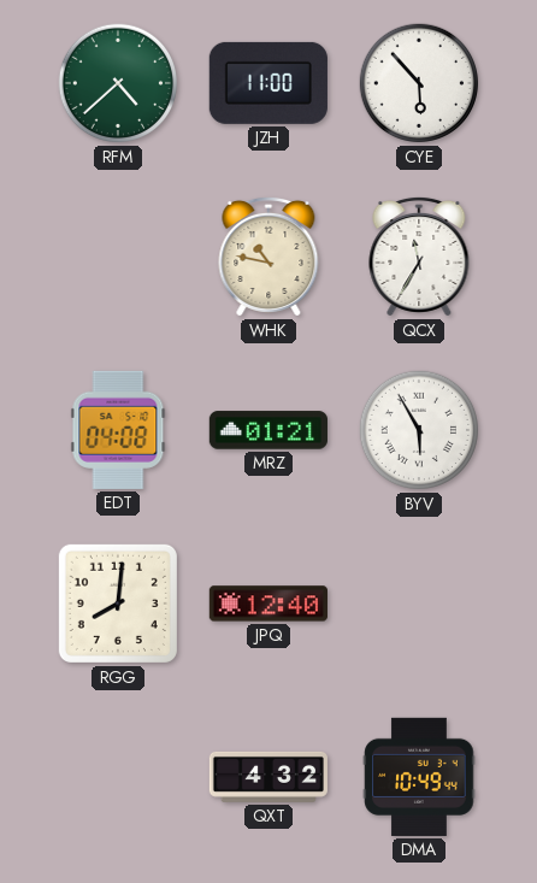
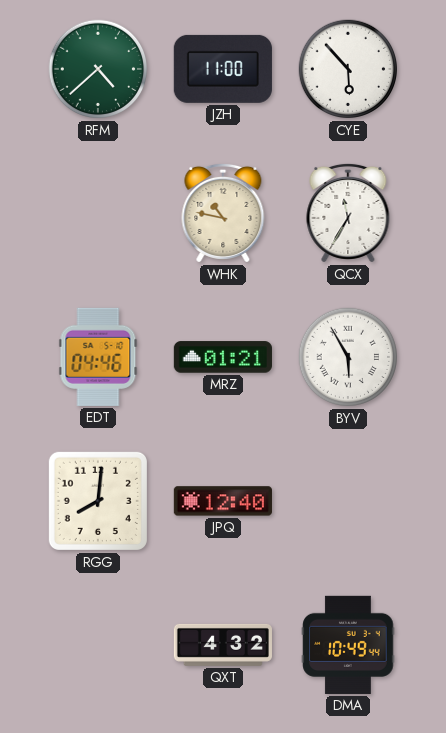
EDT: 04:08 -> 04:46
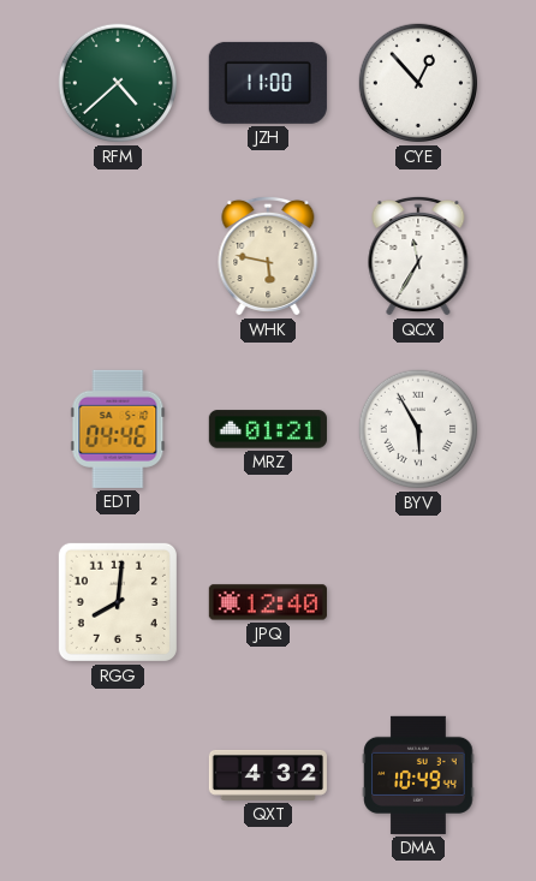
CYE: 5:53 -> 12:53
WHK: 10:47 -> 5:47
